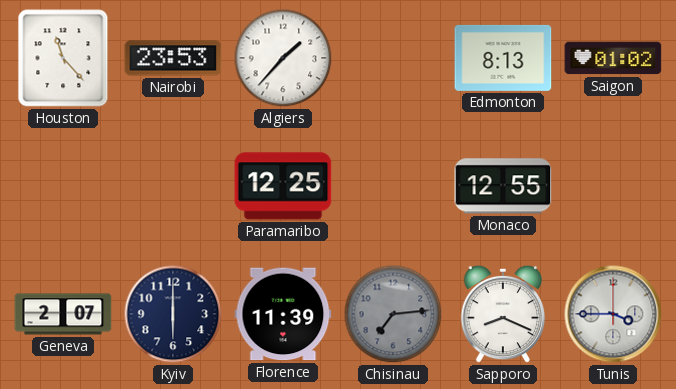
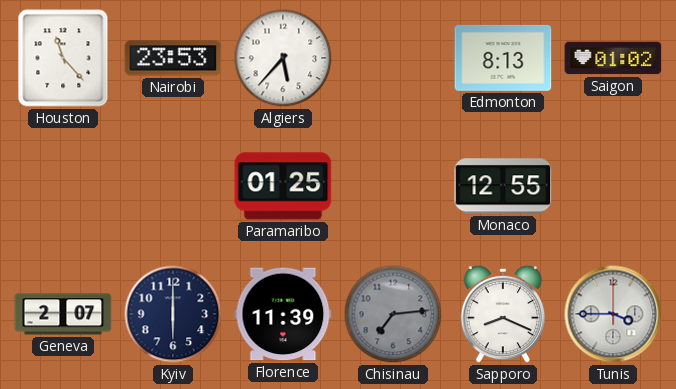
Algiers: 1:37 -> 5:37
Paramaribo: 12:25 -> 01:25
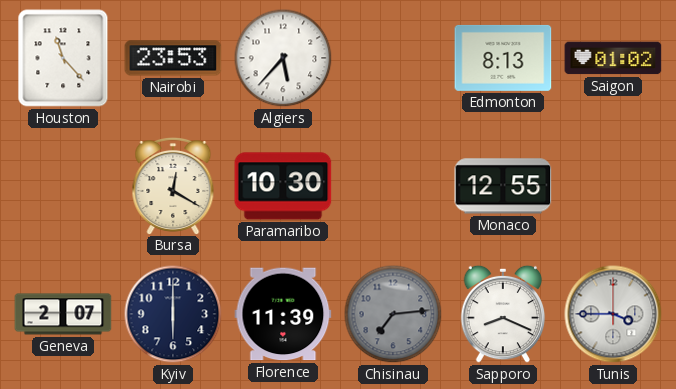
Bursa: none -> 12:20
Paramaribo: 01:25 -> 10:30
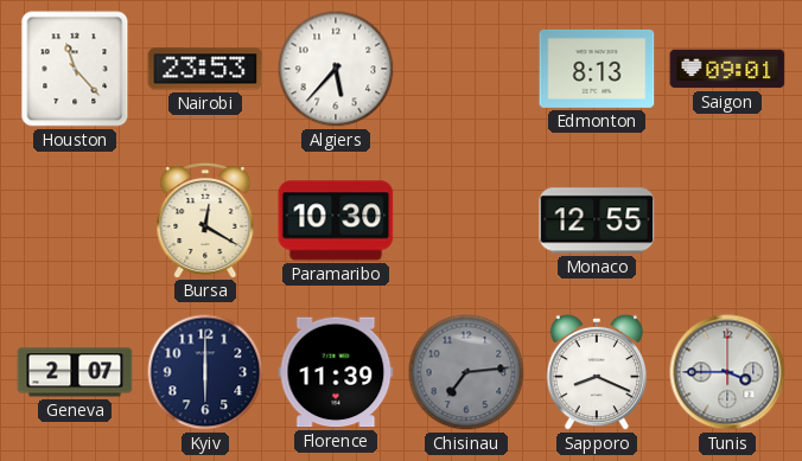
Saigon: 01:02 -> 09:01
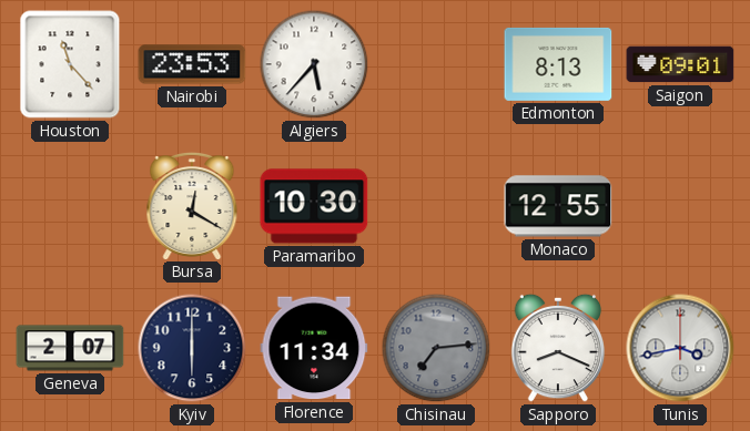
Florence: 11:39 -> 11:34
Tunis: 3:45 -> 3:43
